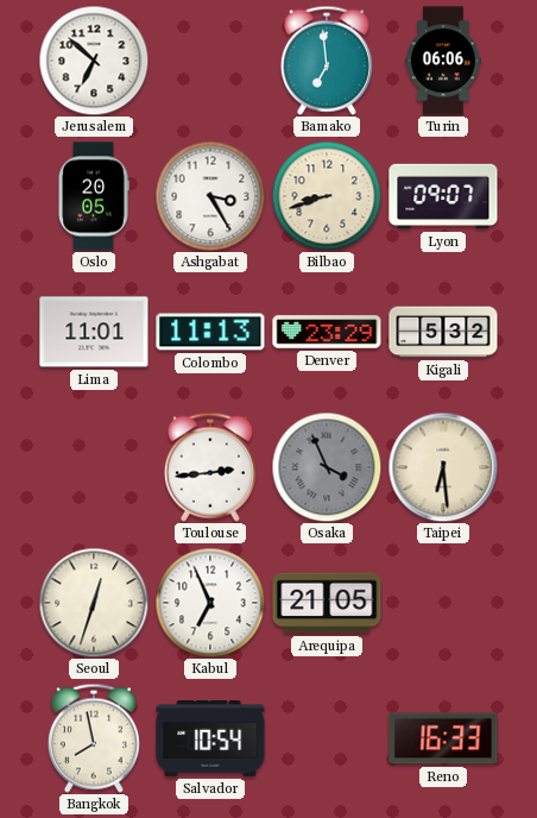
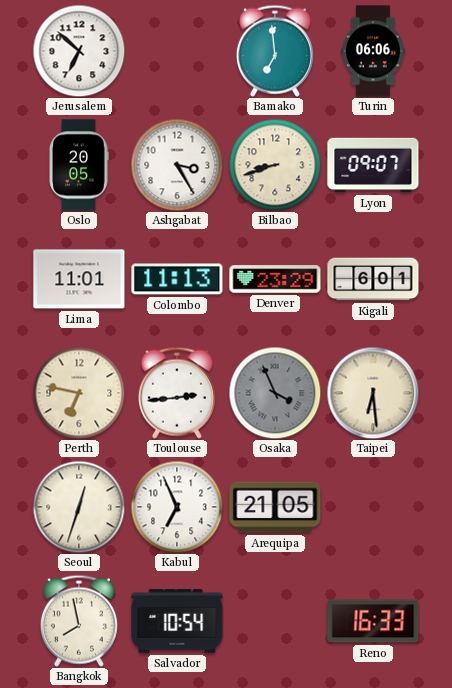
Kigali: 5:32 -> 6:01
Perth: none -> 6:47
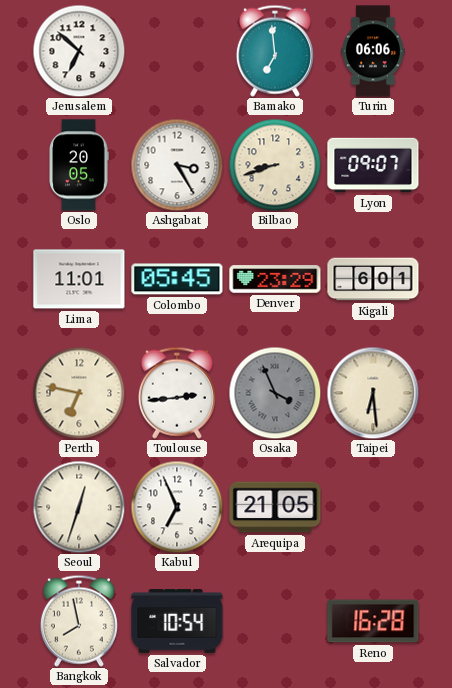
Colombo: 11:13 -> 05:45
Reno: 16:33 -> 16:28
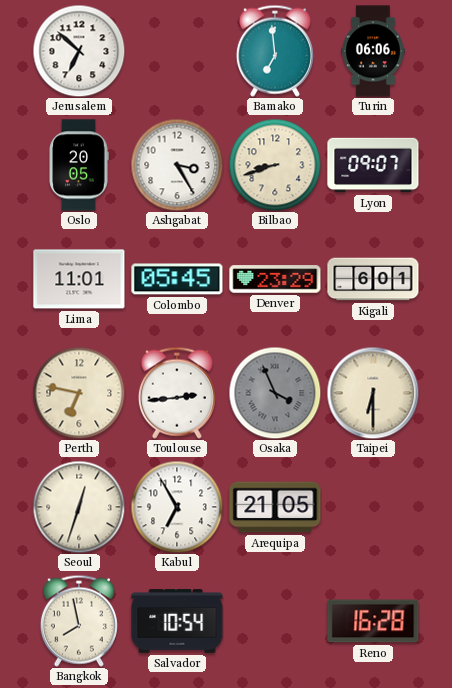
Taipei: 6:29 -> 6:30
Kabul: 6:56 -> 6:55
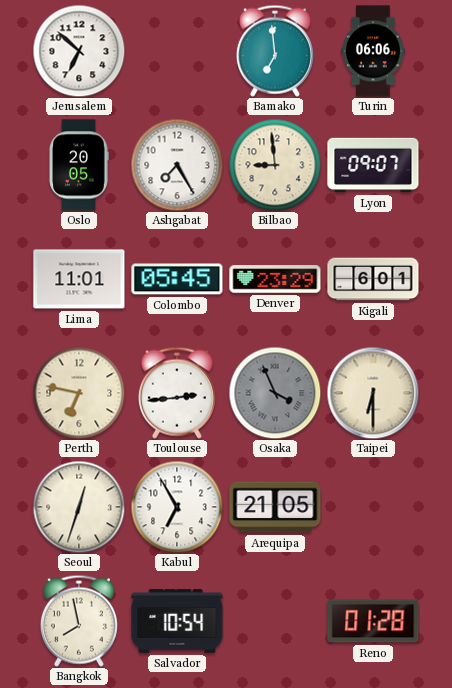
Ashgabat: 3:25 -> 7:25
Bilbao: 8:42 -> 8:59
Reno: 16:28 -> 01:28
